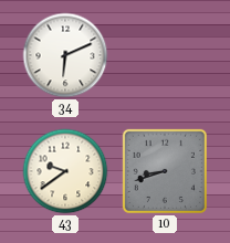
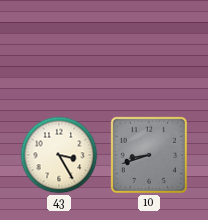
34: 6:11 -> none
43: 9:39 -> 3:25
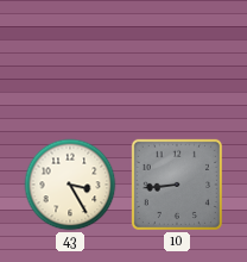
10: 8:42 -> 8:44
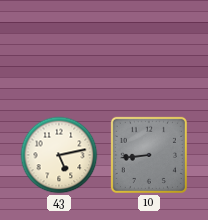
43: 3:25 -> 5:13
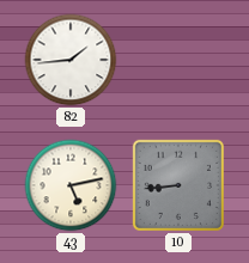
82: none -> 1:44
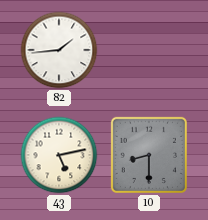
10: 8:44 -> 8:30
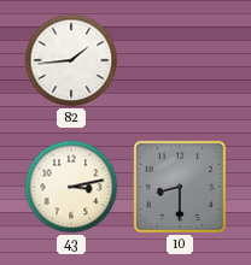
43: 5:13 -> 3:13
